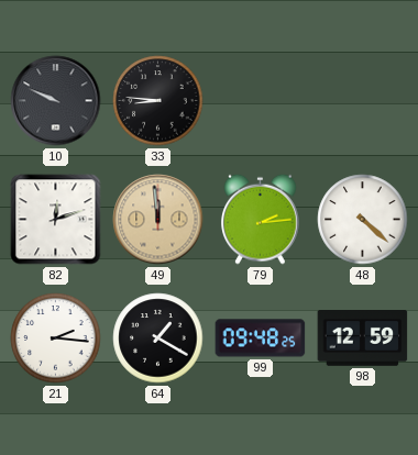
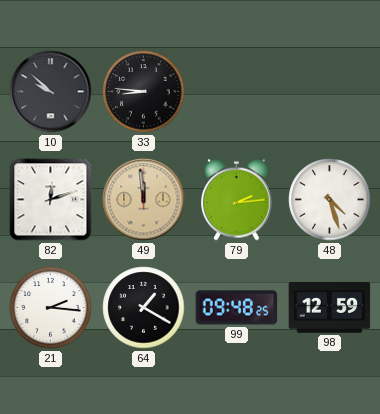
10: 9:49 -> 9:52
48: 4:22 -> 4:27
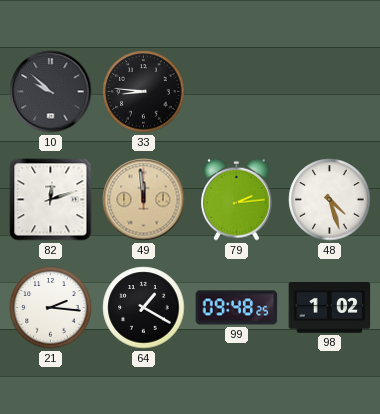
98: 12:59 -> 1:02
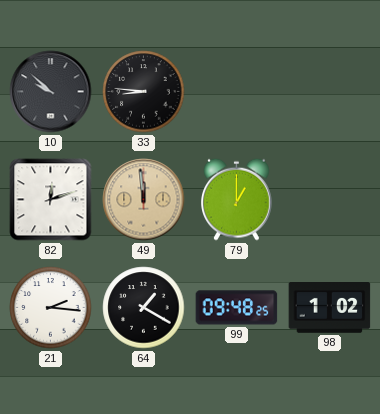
79: 2:14 -> 1:00
48: 4:27 -> none
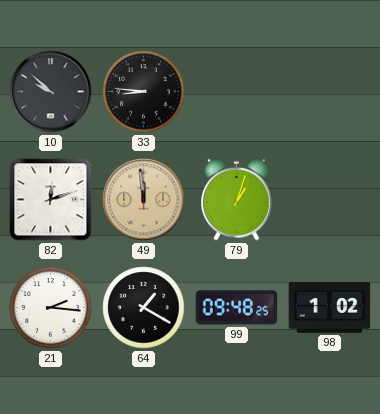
79: 1:00 -> 1:03
